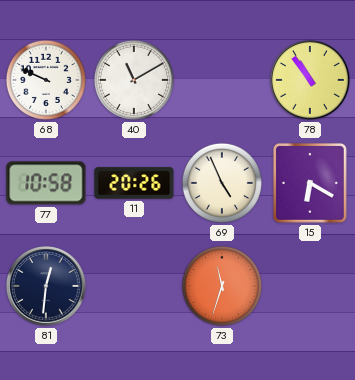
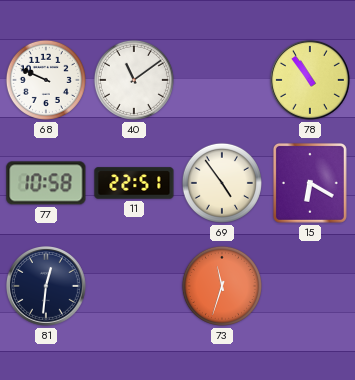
40: 11:10 -> 11:09
11: 20:26 -> 22:51
69: 4:56 -> 4:54
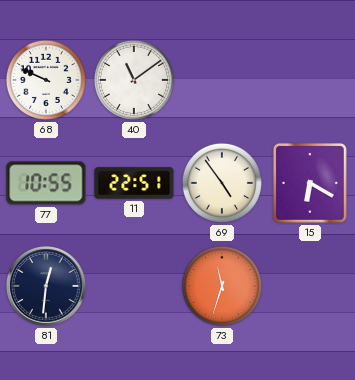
78: 10:54 -> none
77: 10:58 -> 10:55
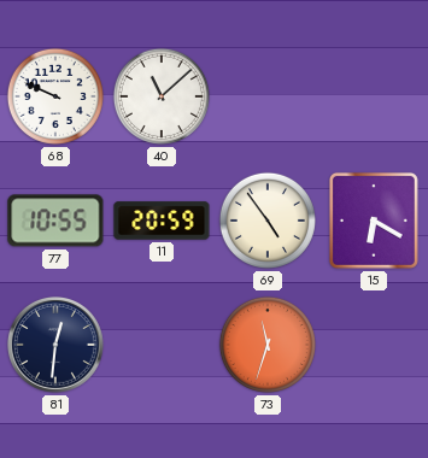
40: 11:09 -> 11:08
11: 22:51 -> 20:59
